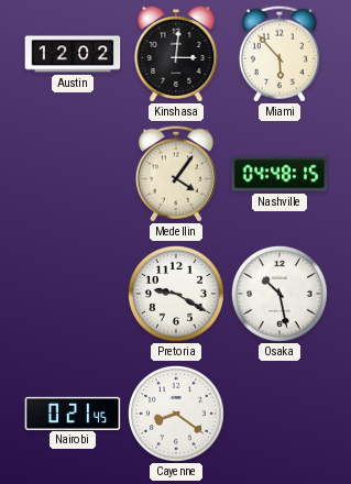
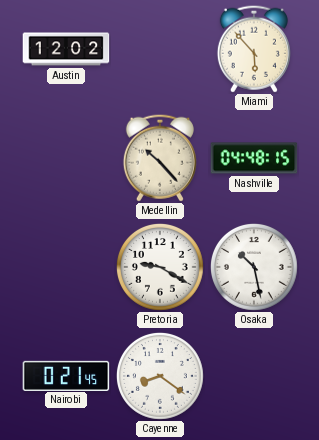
Kinshasa: 3:01 -> none
Medellin: 4:06 -> 10:23
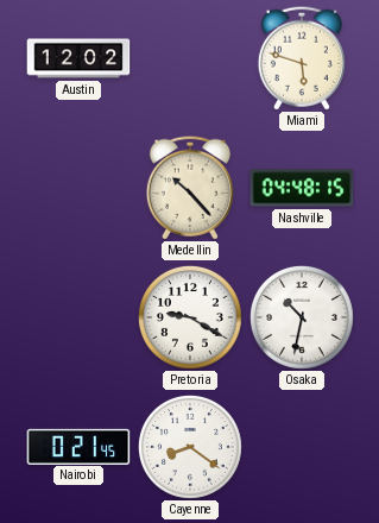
Miami: 5:53 -> 5:48
Osaka: 10:28 -> 10:32
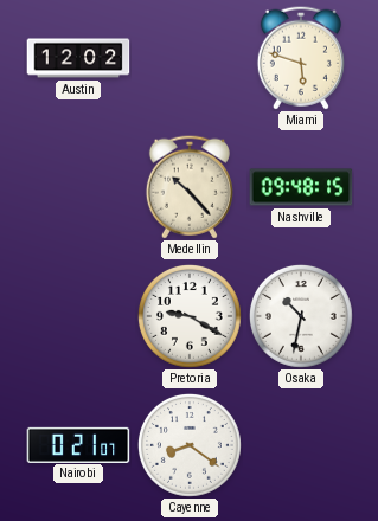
Nashville: 04:48 -> 09:48
Nairobi: 0:21:45 -> 0:21:07
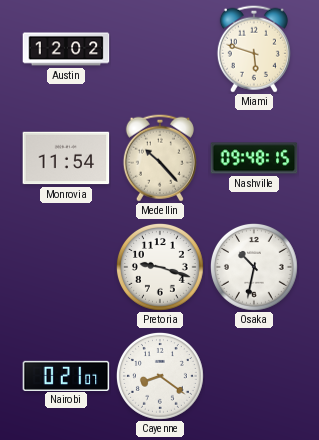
Monrovia: none -> 11:54
Pretoria: 9:20 -> 9:18
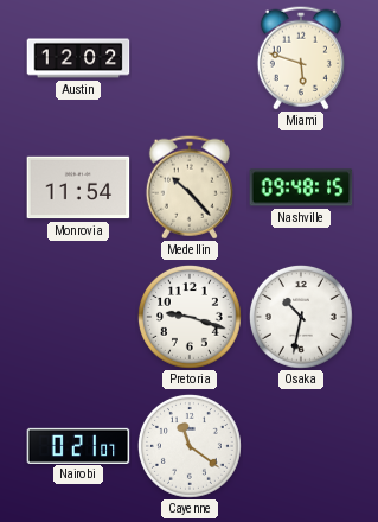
Cayenne: 8:21 -> 11:21
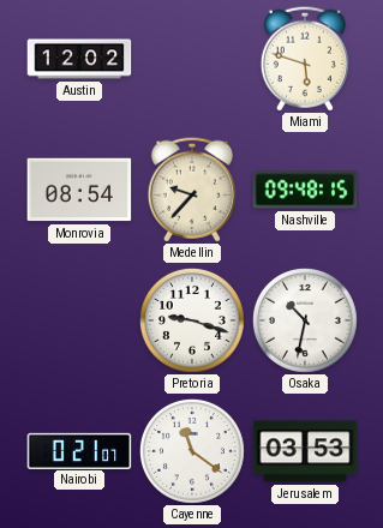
Monrovia: 11:54 -> 08:54
Medellin: 10:23 -> 9:37
Jerusalem: none -> 03:53
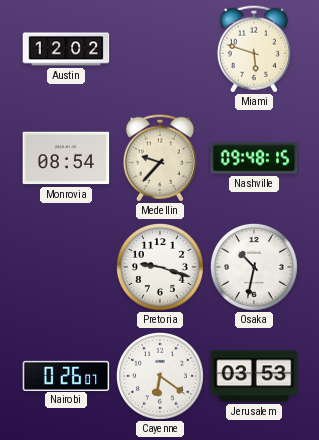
Nairobi: 0:21 -> 0:26
Cayenne: 11:21 -> 6:21
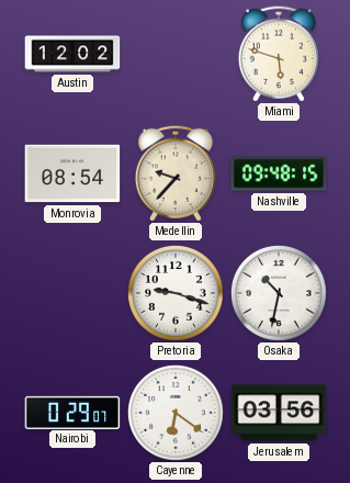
Nairobi: 0:26 -> 0:29
Jerusalem: 03:53 -> 03:56
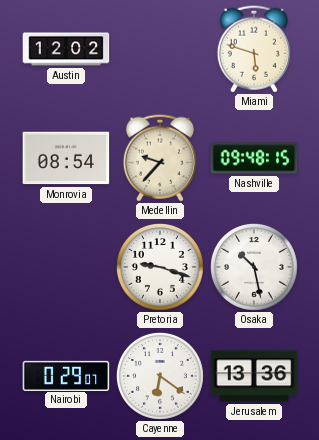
Osaka: 10:32 -> 10:28
Jerusalem: 03:56 -> 13:36
